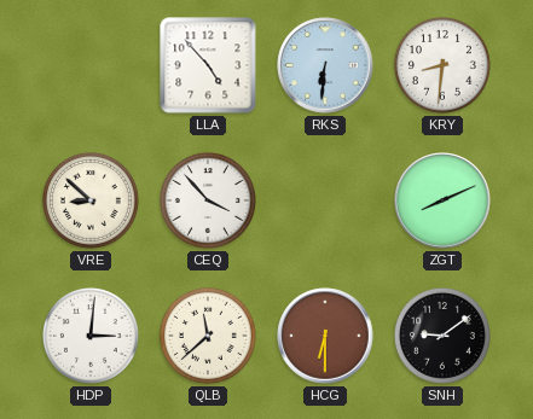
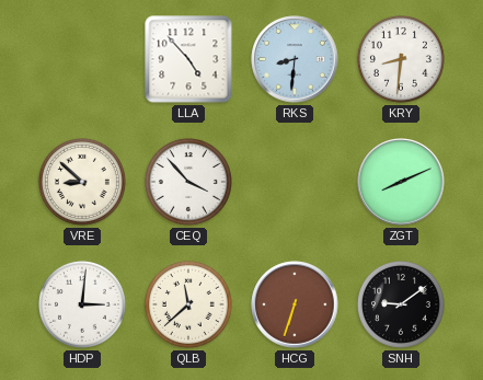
RKS: 6:31 -> 8:31
HCG: 6:30 -> 6:33
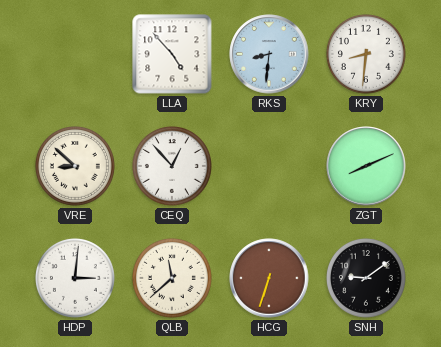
CEQ: 3:53 -> 12:53
